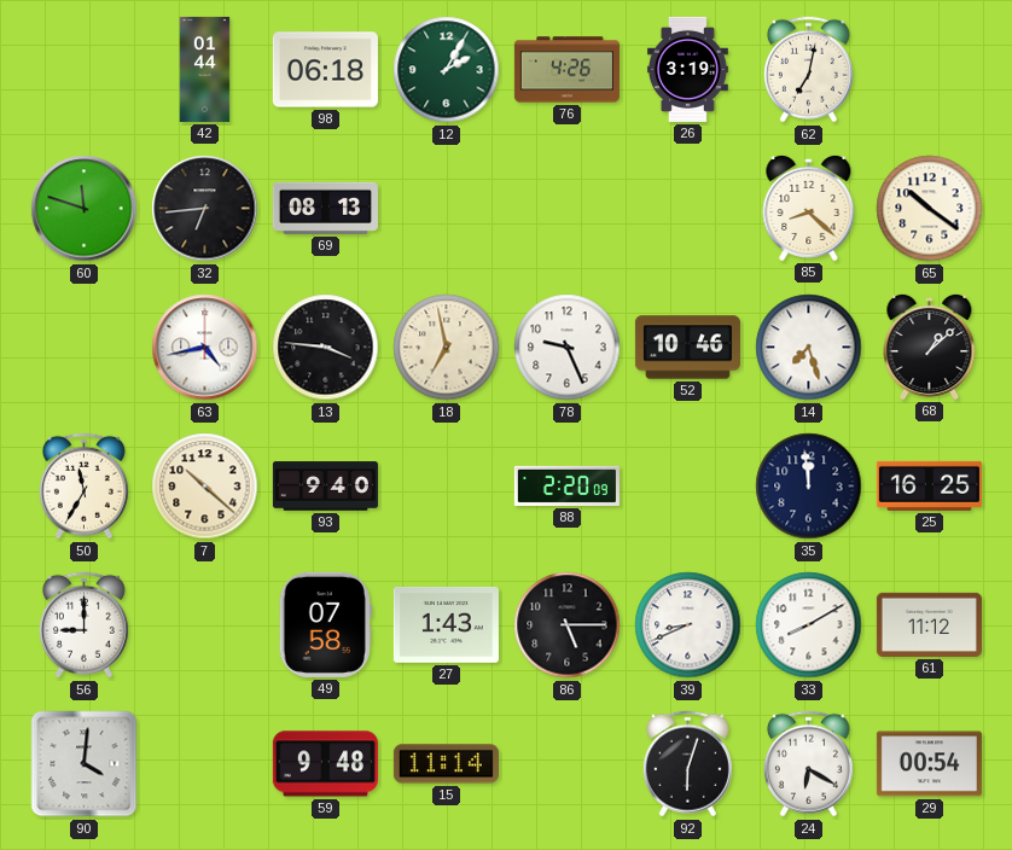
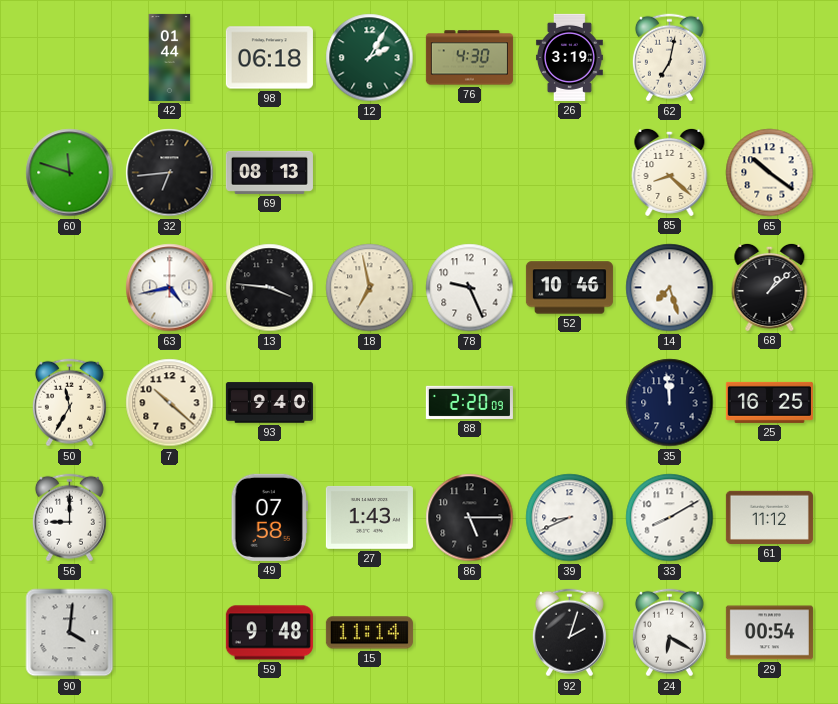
76: 4:26 -> 4:30
92: 6:03 -> 2:03
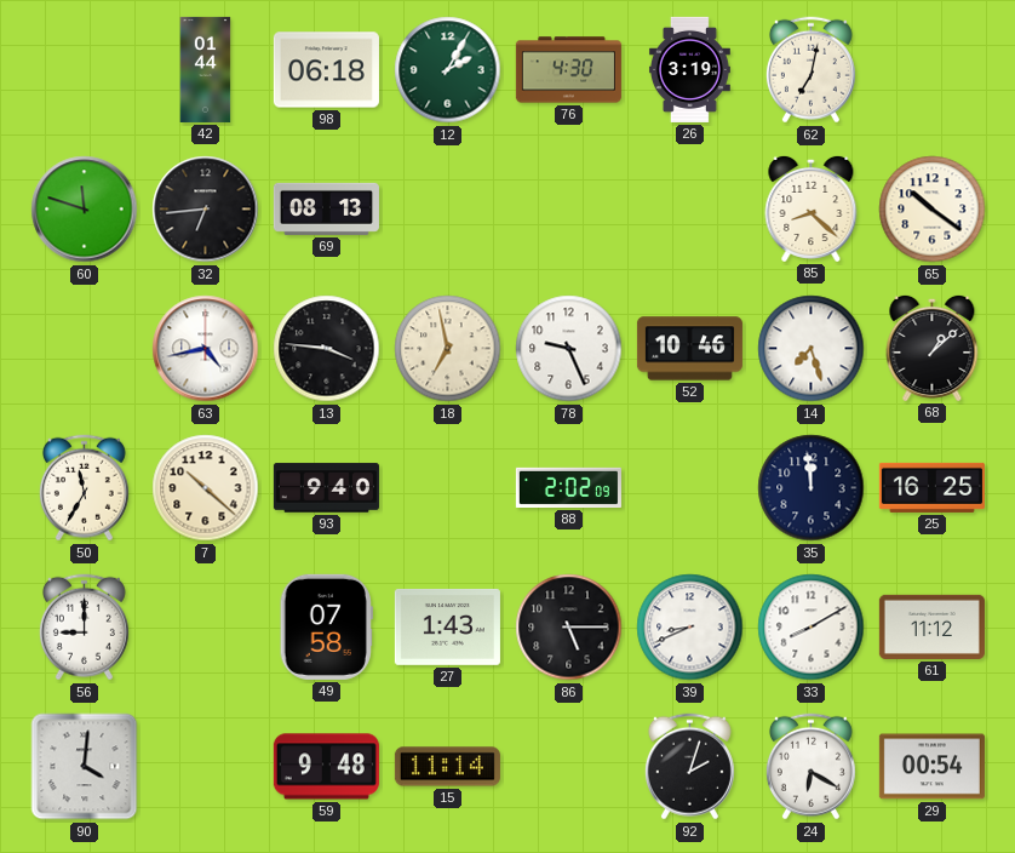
88: 2:20 -> 2:02
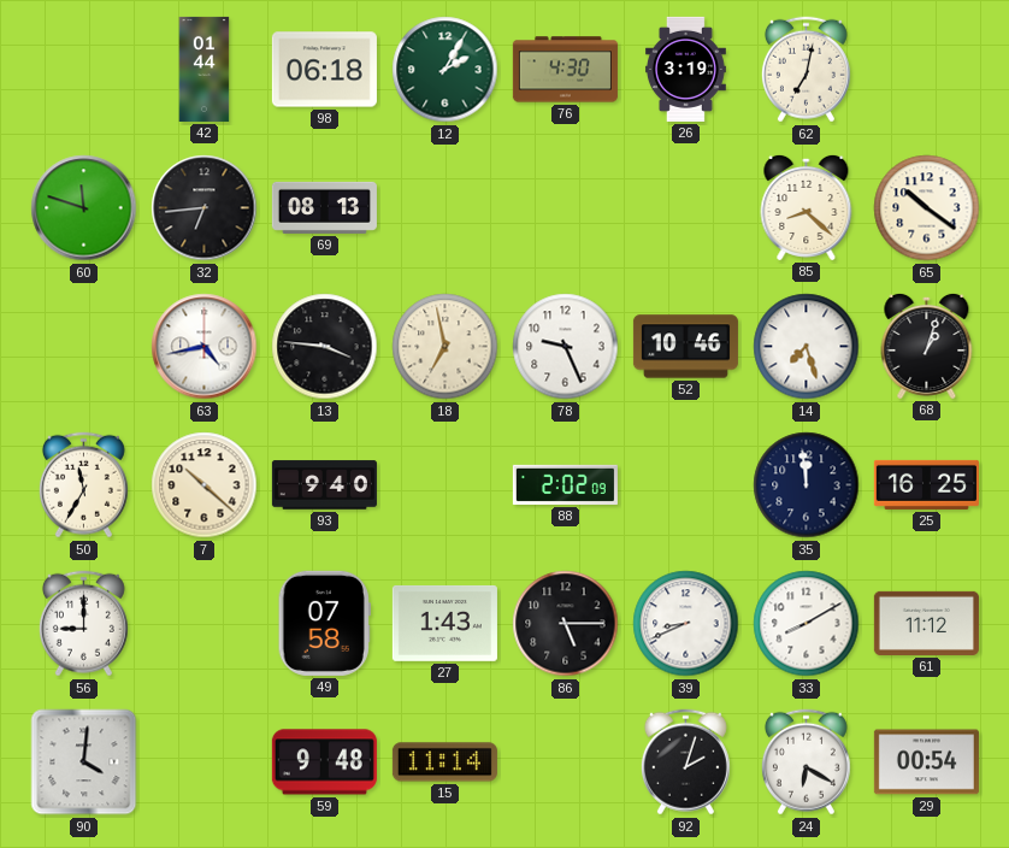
68: 1:08 -> 1:03
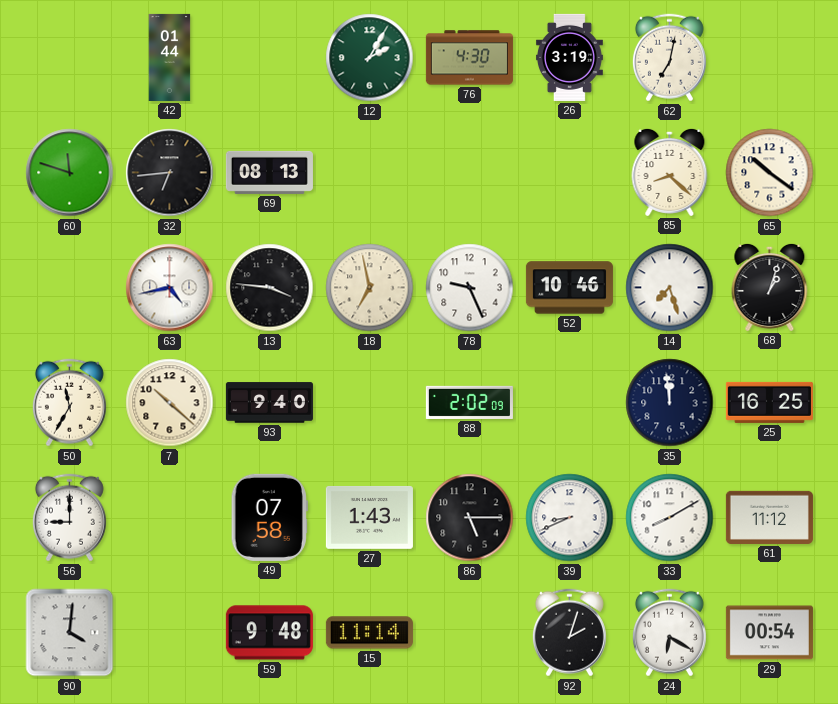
98: 06:18 -> none
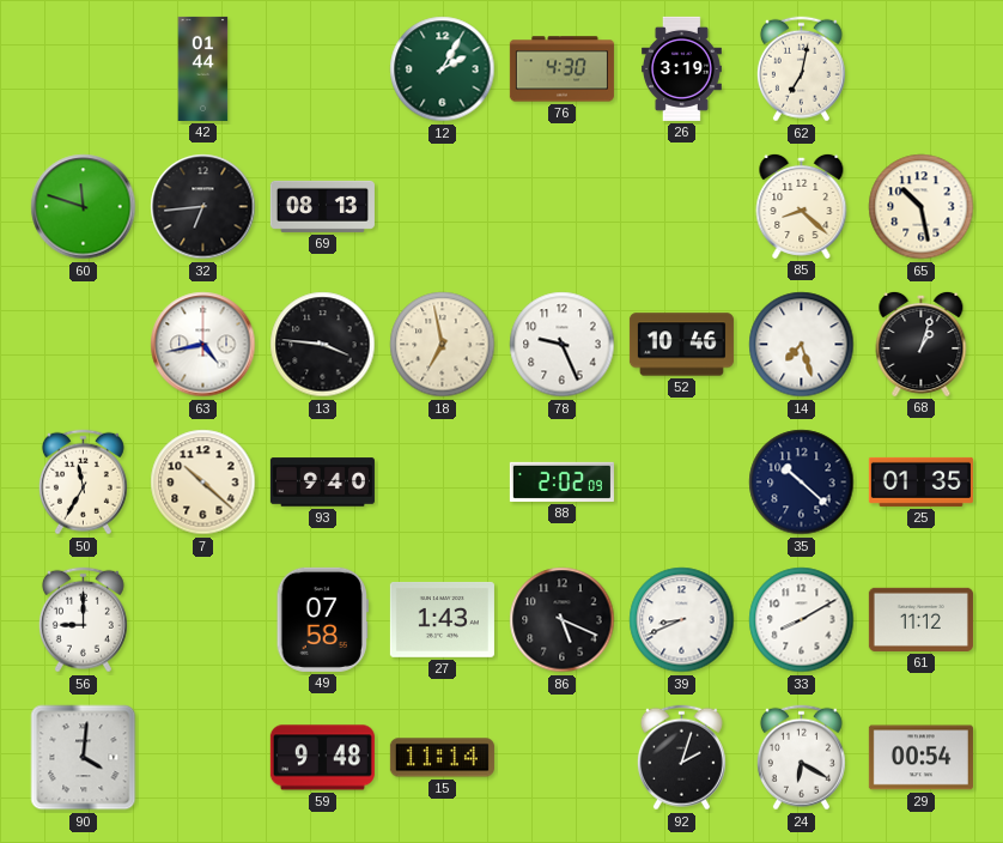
65: 10:21 -> 10:28
35: 11:59 -> 10:22
25: 16:25 -> 01:35
86: 5:15 -> 5:19
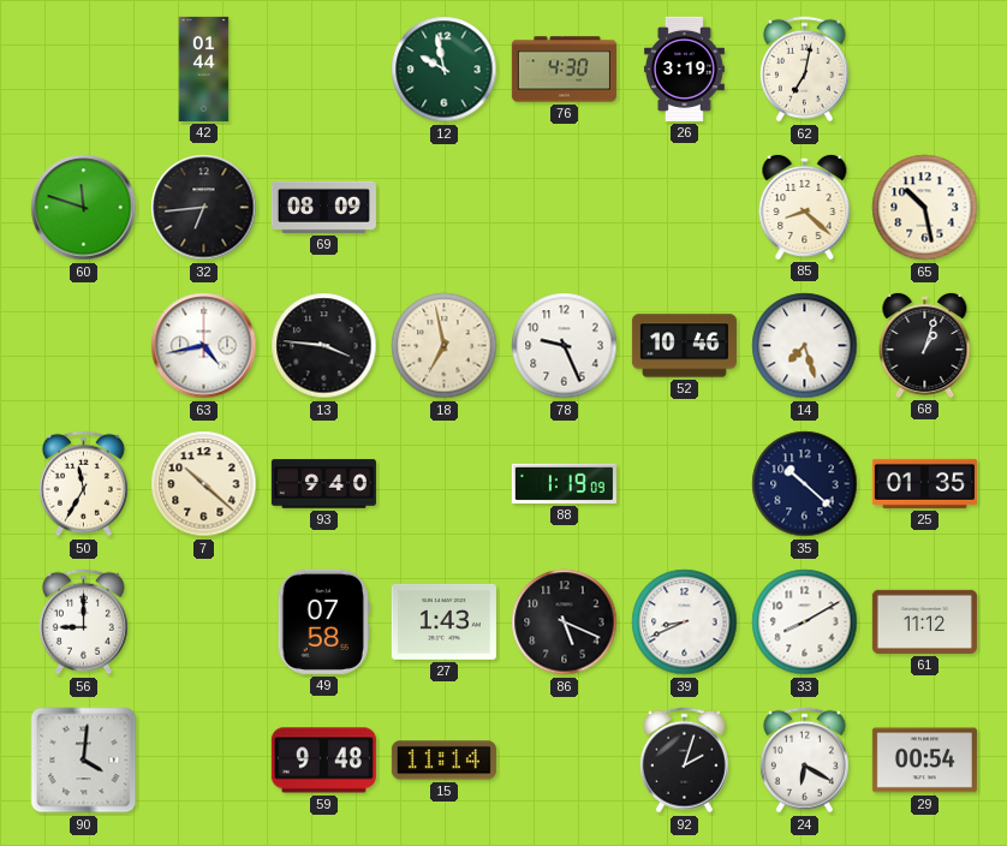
12: 2:05 -> 9:58
69: 08:13 -> 08:09
88: 2:02 -> 1:19
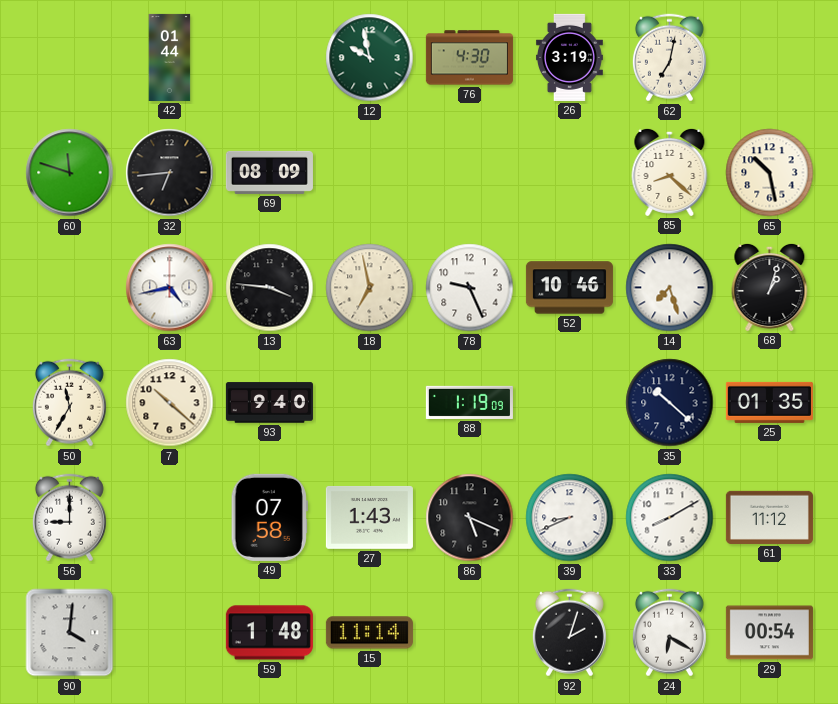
59: 9:48 -> 1:48
